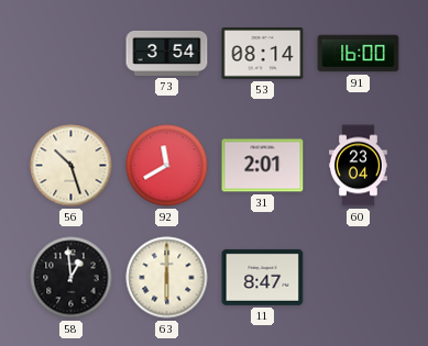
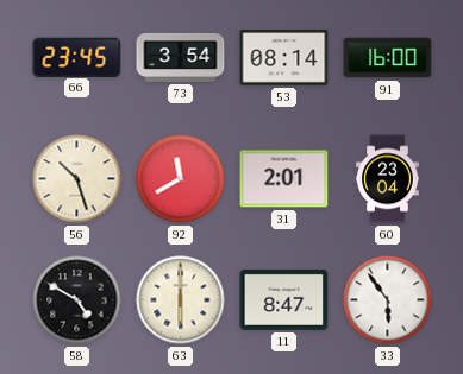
66: none -> 23:45
58: 12:59 -> 4:50
33: none -> 5:54
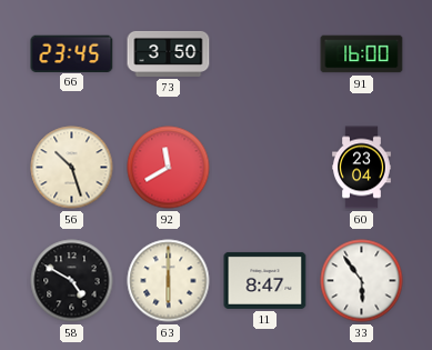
73: 3:54 -> 3:50
53: 08:14 -> none
31: 2:01 -> none
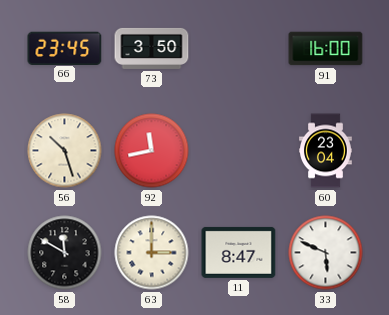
92: 11:40 -> 11:43
58: 4:50 -> 11:50
63: 6:00 -> 3:00
33: 5:54 -> 5:49
